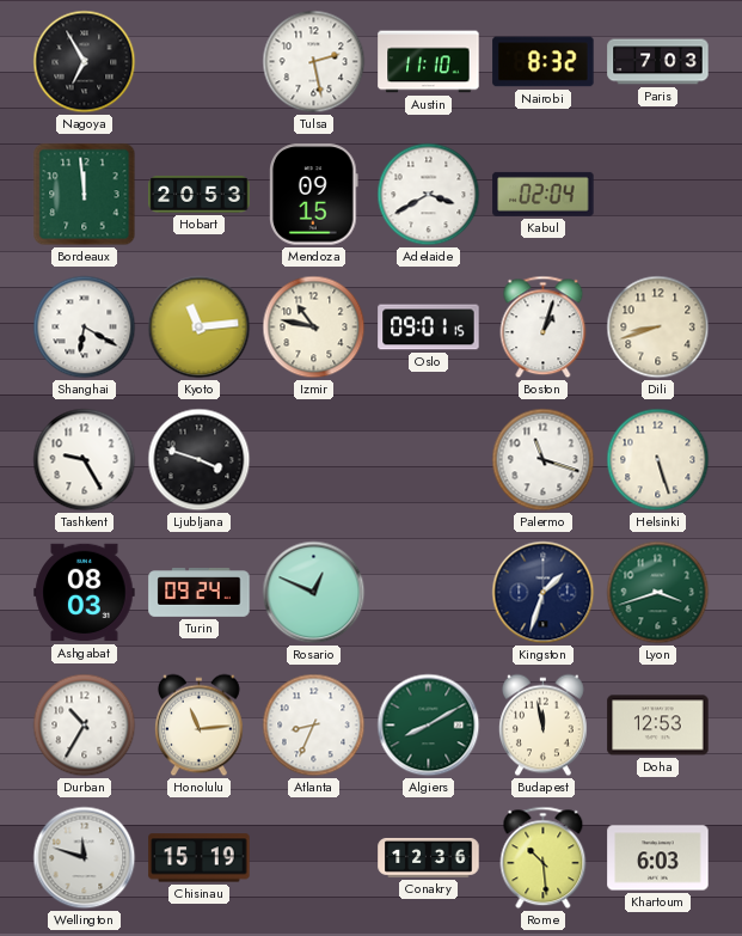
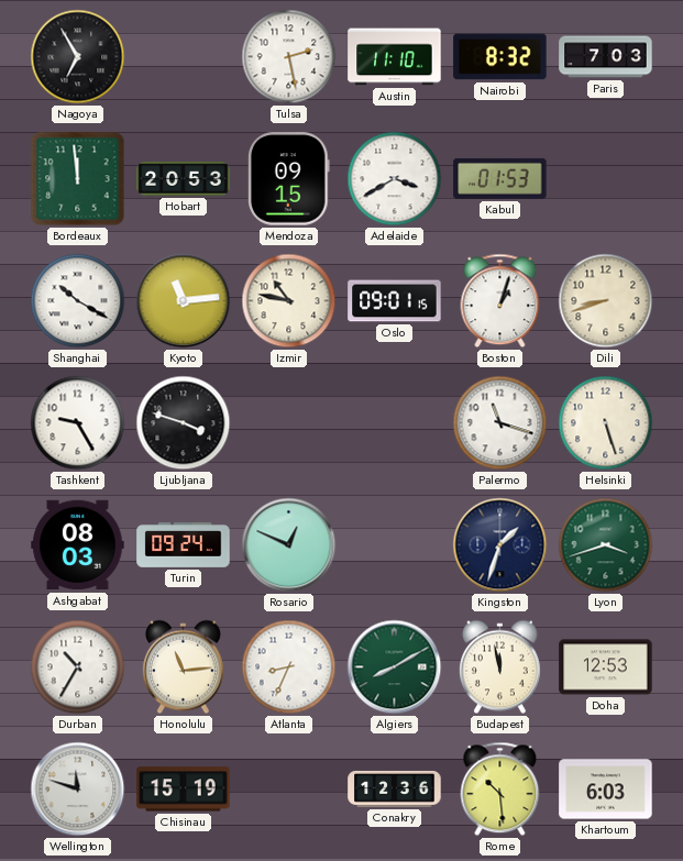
Kabul: 02:04 -> 01:53
Shanghai: 6:20 -> 10:20
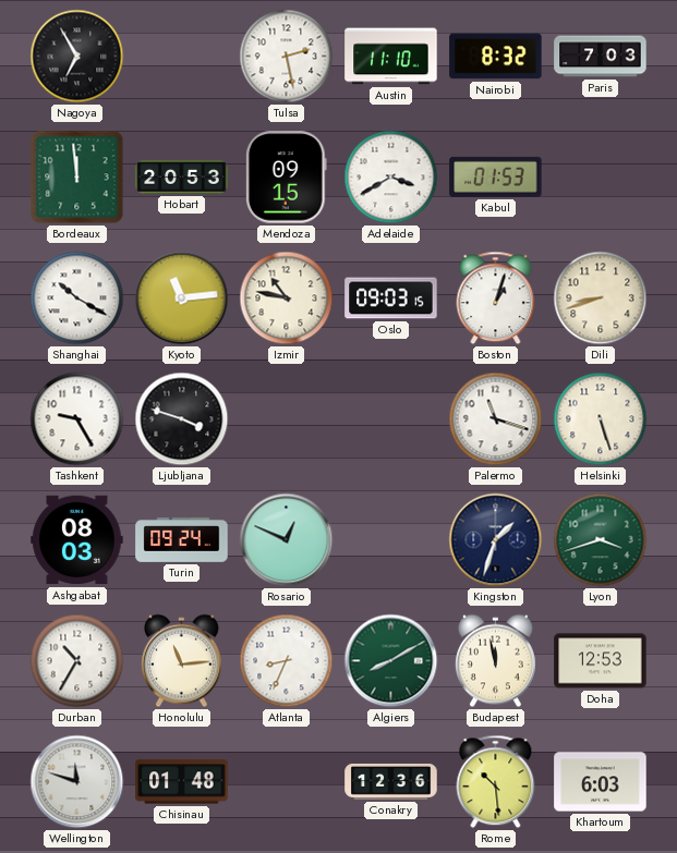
Oslo: 09:01 -> 09:03
Chisinau: 15:19 -> 01:48
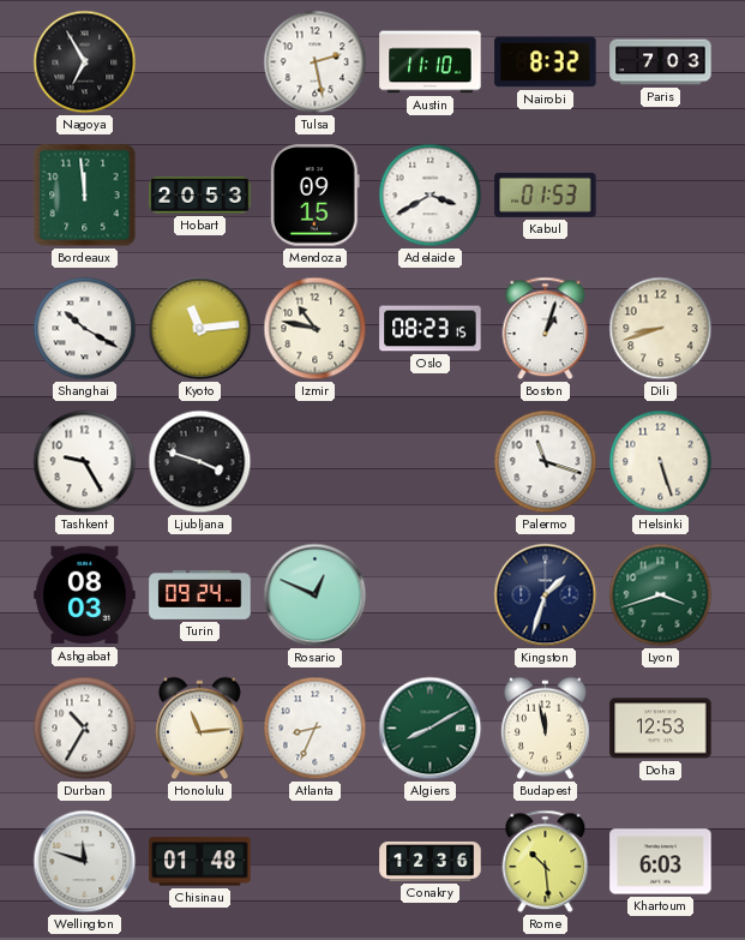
Oslo: 09:03 -> 08:23
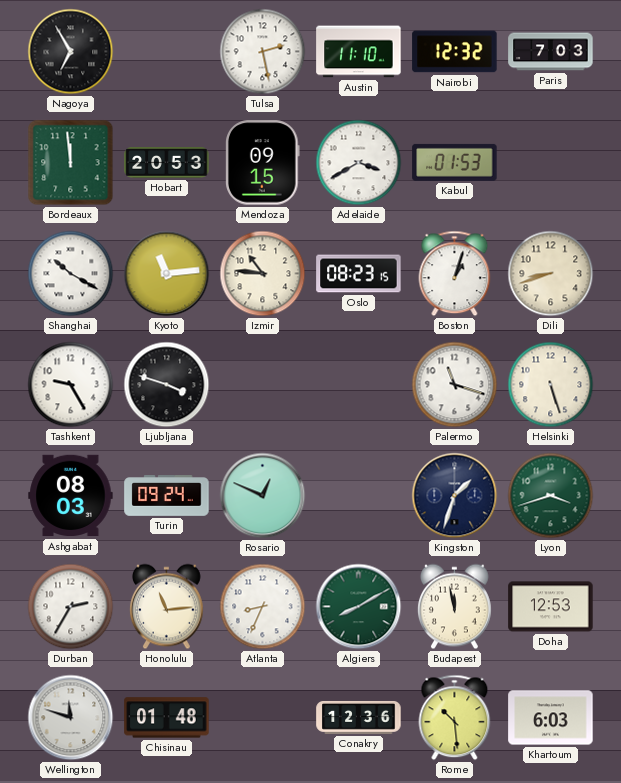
Nairobi: 8:32 -> 12:32
Izmir: 10:47 -> 10:46
Durban: 10:35 -> 2:35
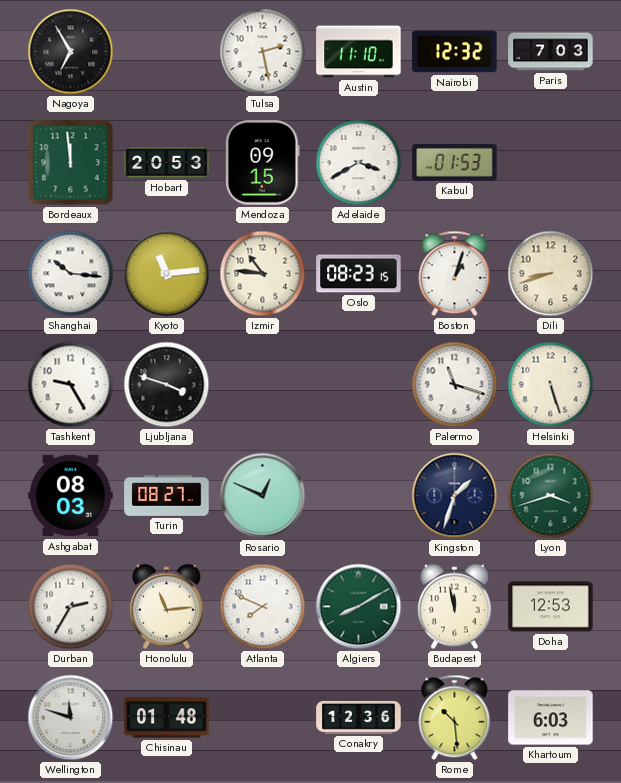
Shanghai: 10:20 -> 10:16
Turin: 09:24 -> 08:27
Atlanta: 8:34 -> 7:49
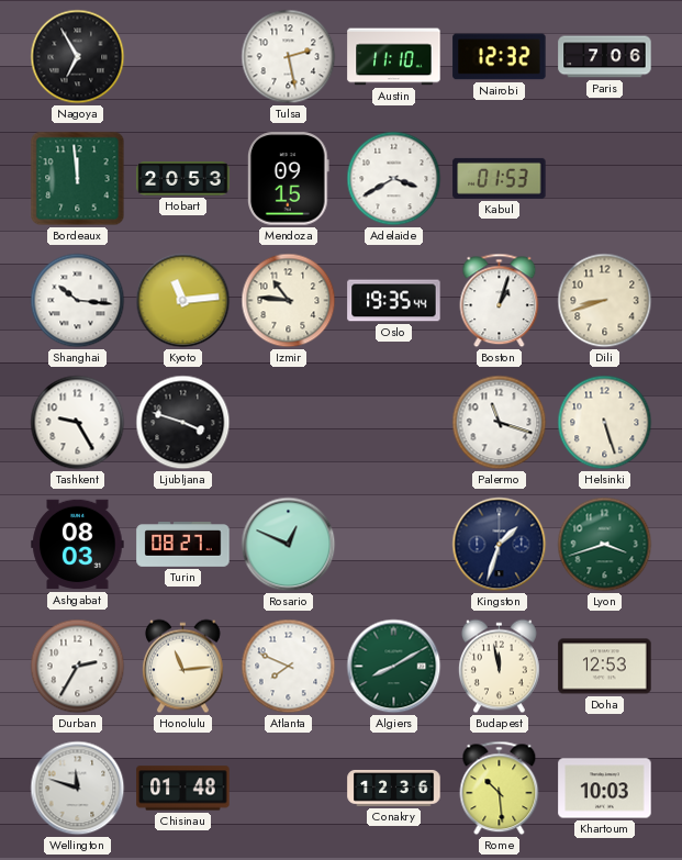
Paris: 7:03 -> 7:06
Oslo: 08:23 -> 19:35
Khartoum: 6:03 -> 10:03
